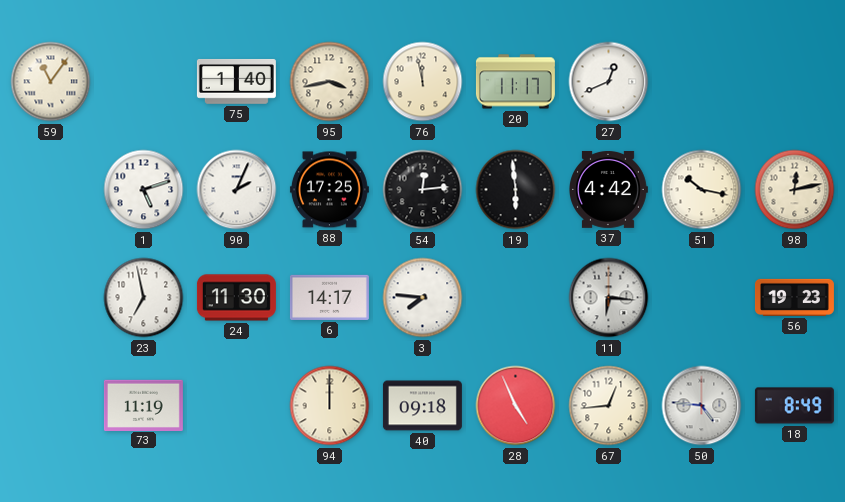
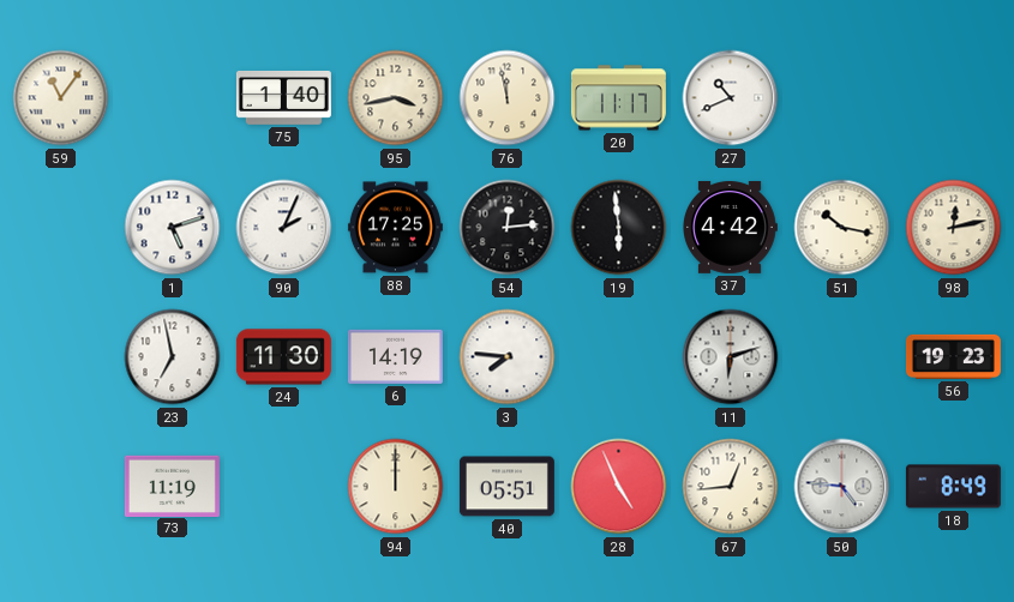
27: 12:41 -> 10:41
6: 14:17 -> 14:19
11: 6:16 -> 6:12
40: 09:18 -> 05:51
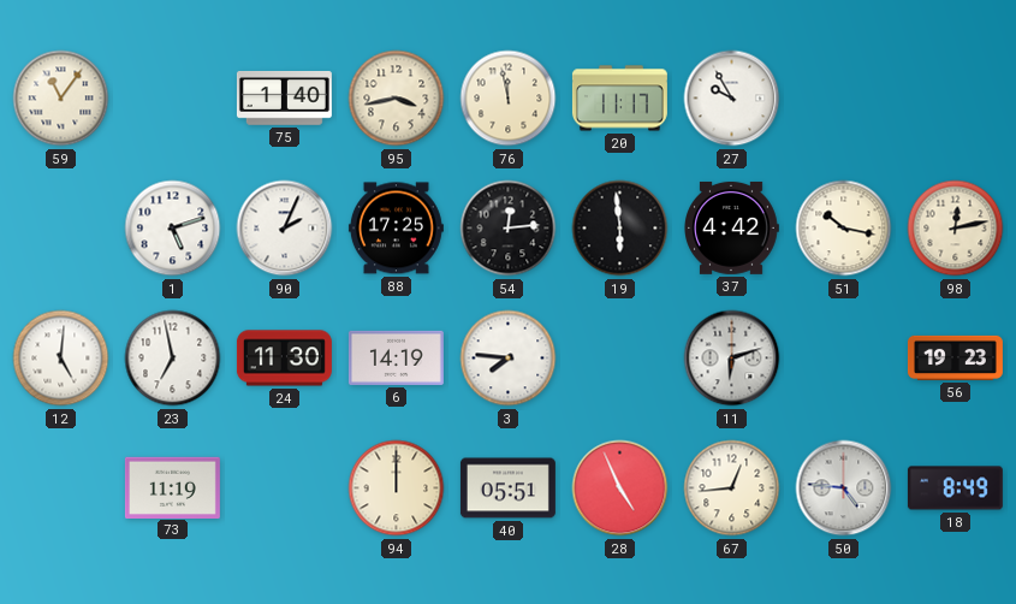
27: 10:41 -> 9:55
12: none -> 5:01
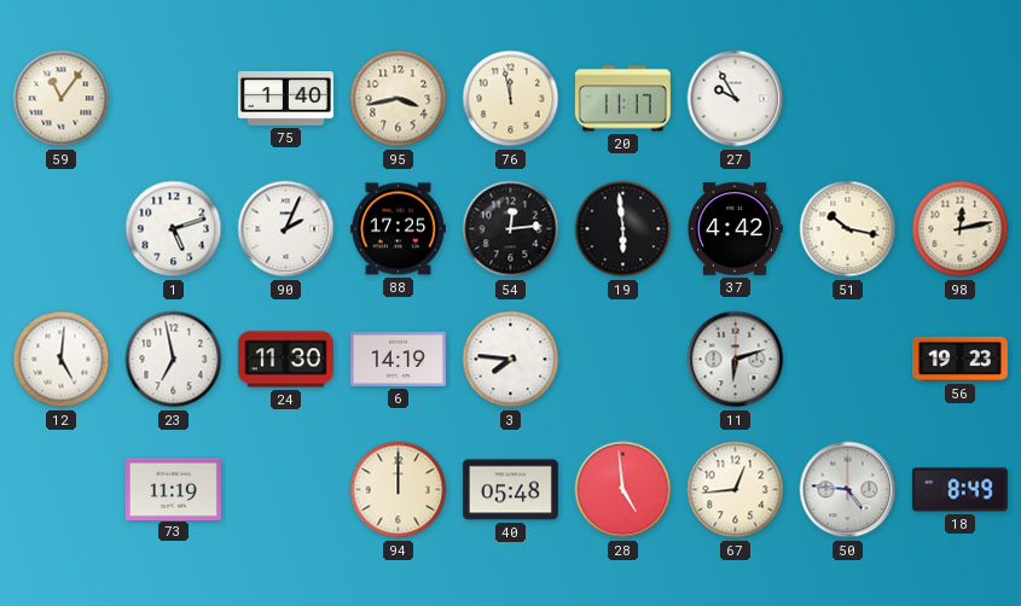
40: 05:51 -> 05:48
28: 4:56 -> 4:59
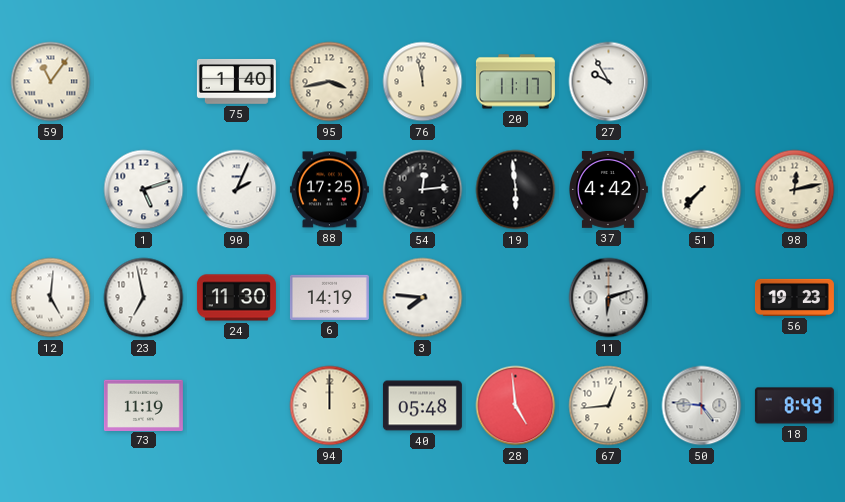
51: 10:17 -> 7:37
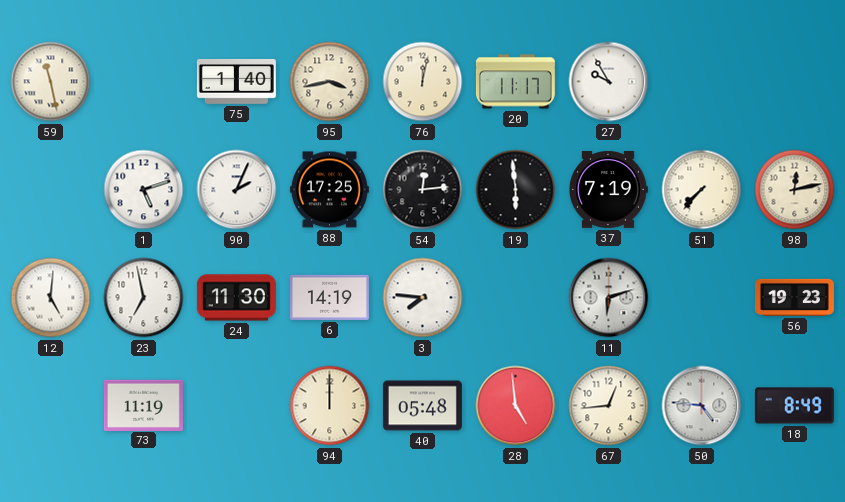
59: 11:06 -> 11:28
76: 11:58 -> 12:02
37: 4:42 -> 7:19
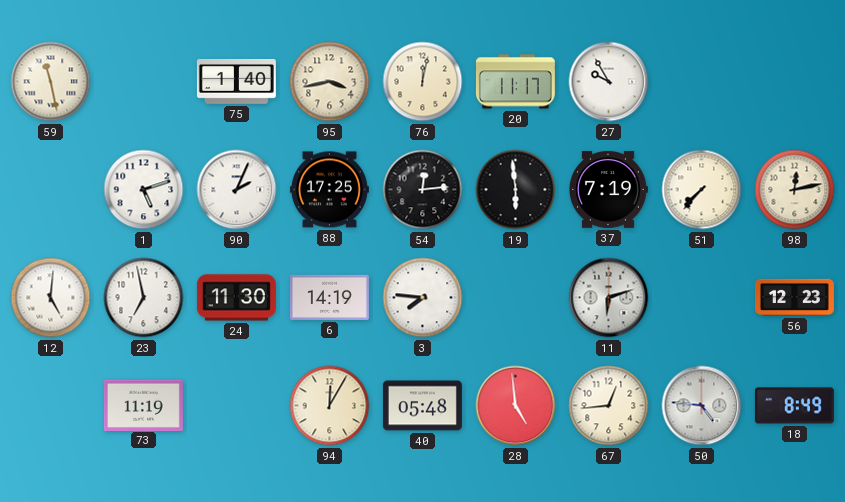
56: 19:23 -> 12:23
94: 12:00 -> 12:05
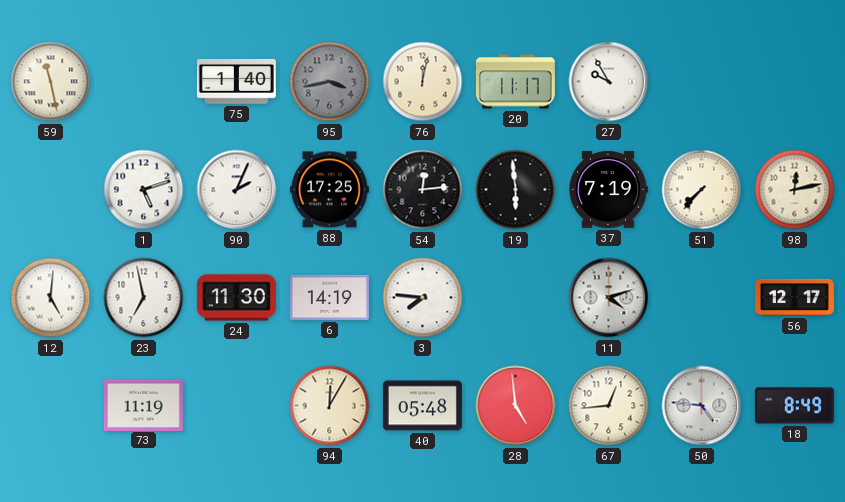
95 dial: cream -> grey
11: 6:12 -> 4:12
56: 12:23 -> 12:17
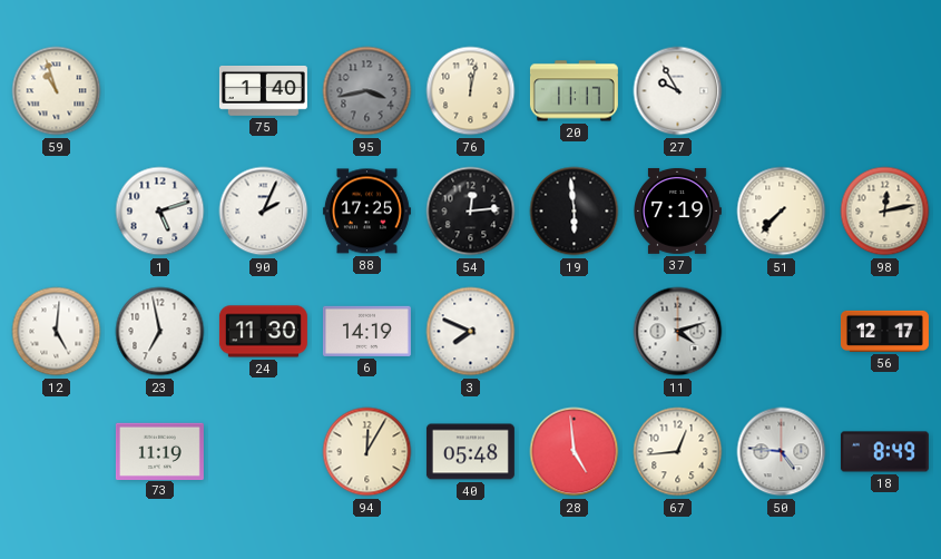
59: 11:28 -> 10:57
3: 7:46 -> 7:49
